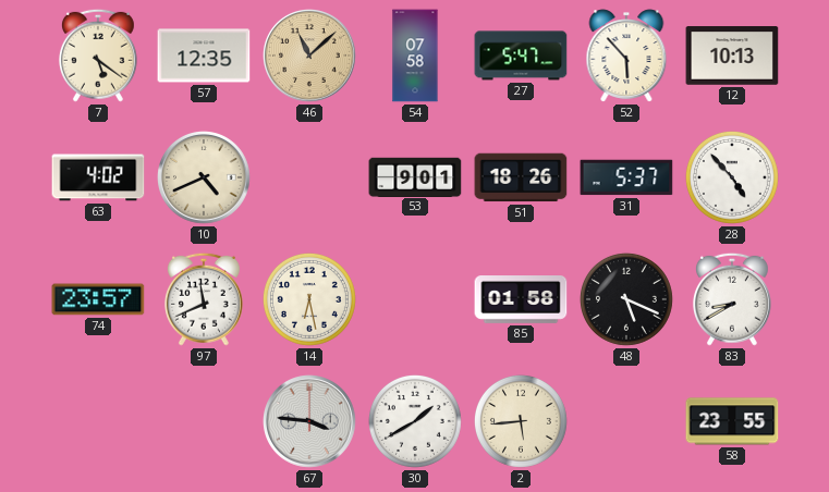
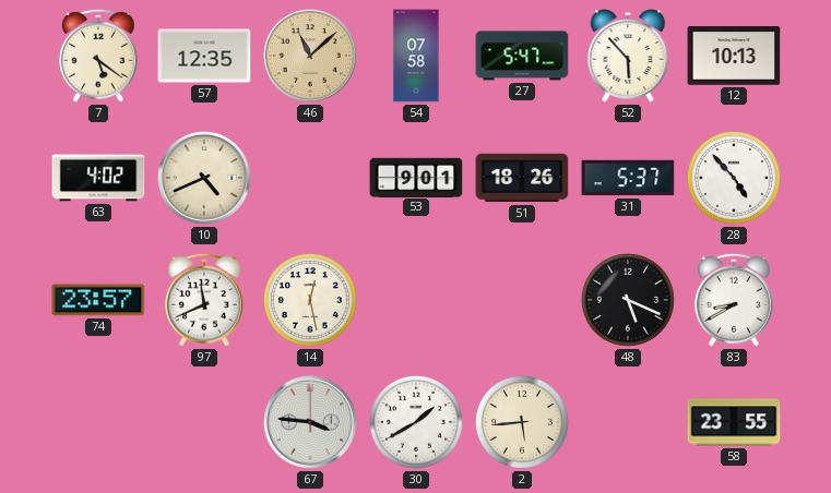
14: 6:28 -> 12:28
85: 01:58 -> none
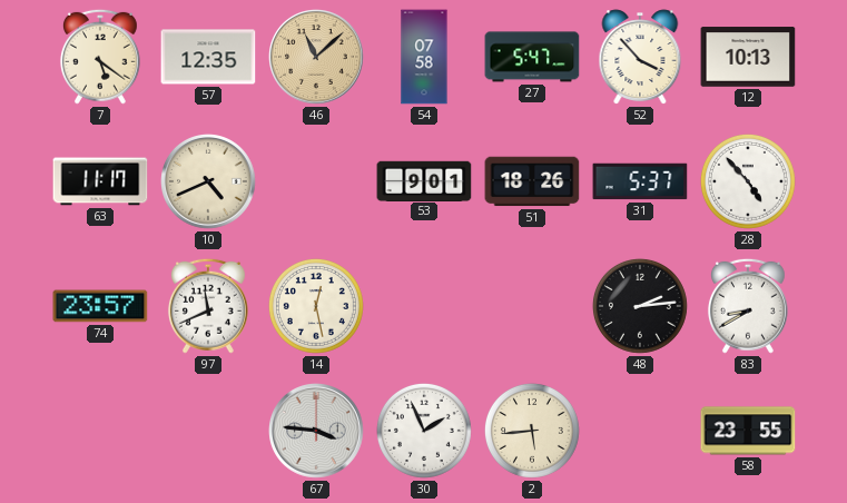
52: 5:53 -> 3:53
63: 4:02 -> 11:17
48: 5:19 -> 2:14
30: 1:40 -> 1:56
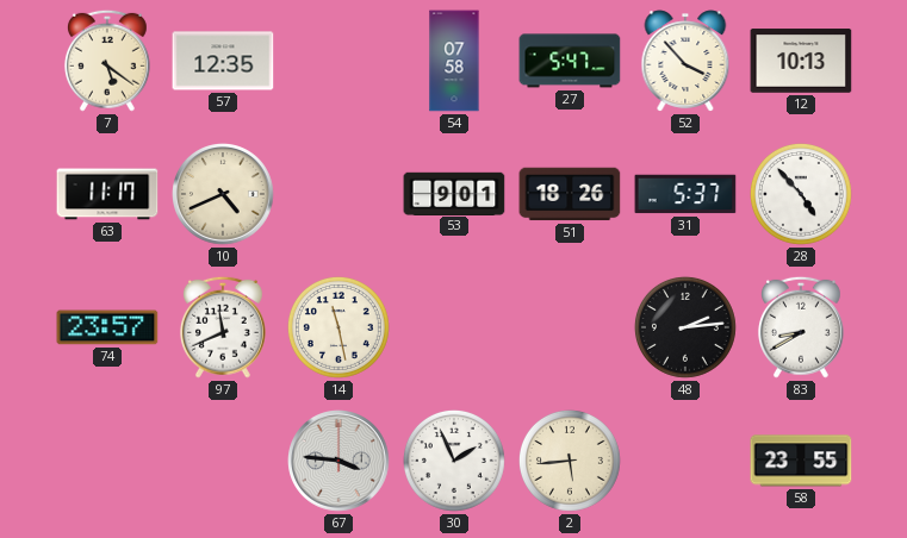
46: 11:08 -> none
14: 12:28 -> 11:28
